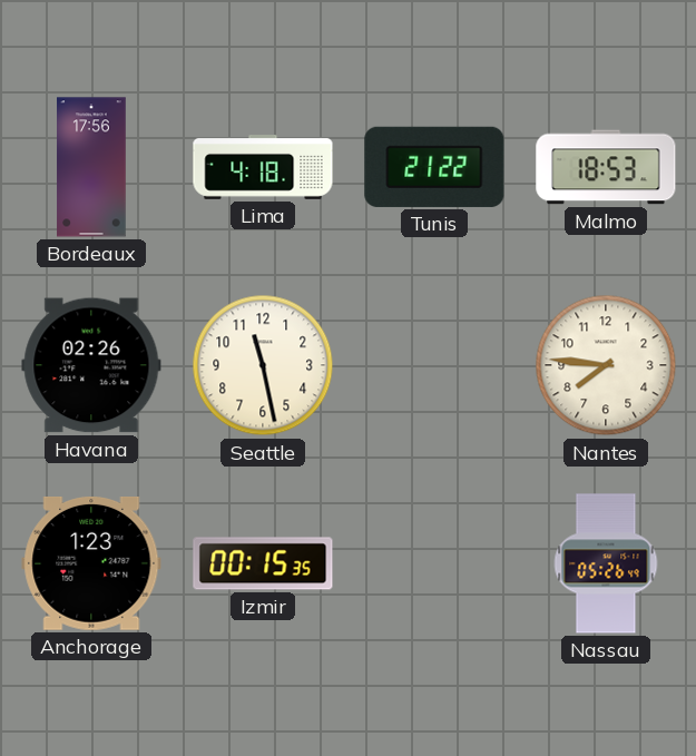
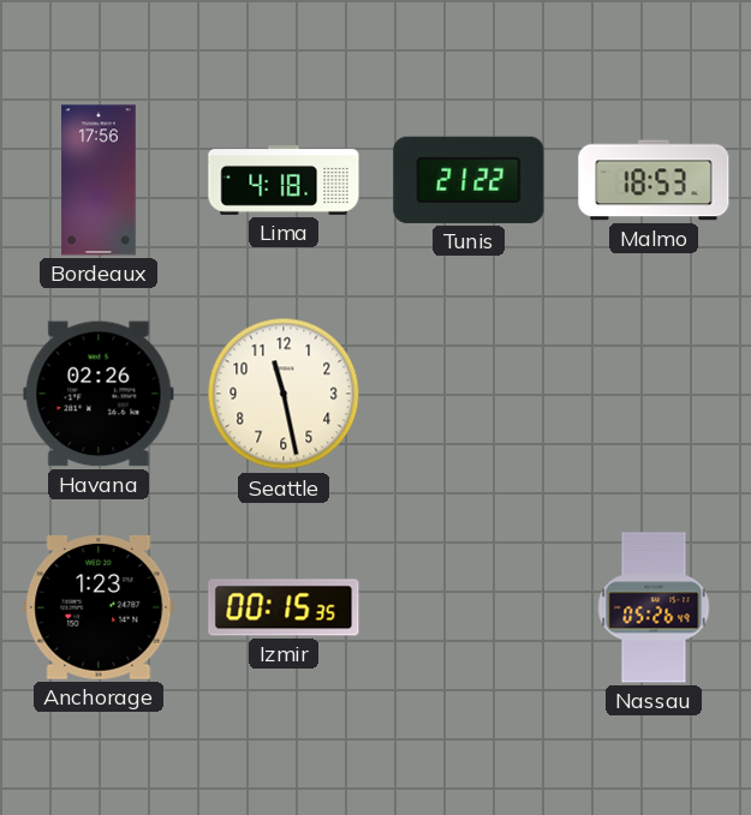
Nantes: 7:46 -> none
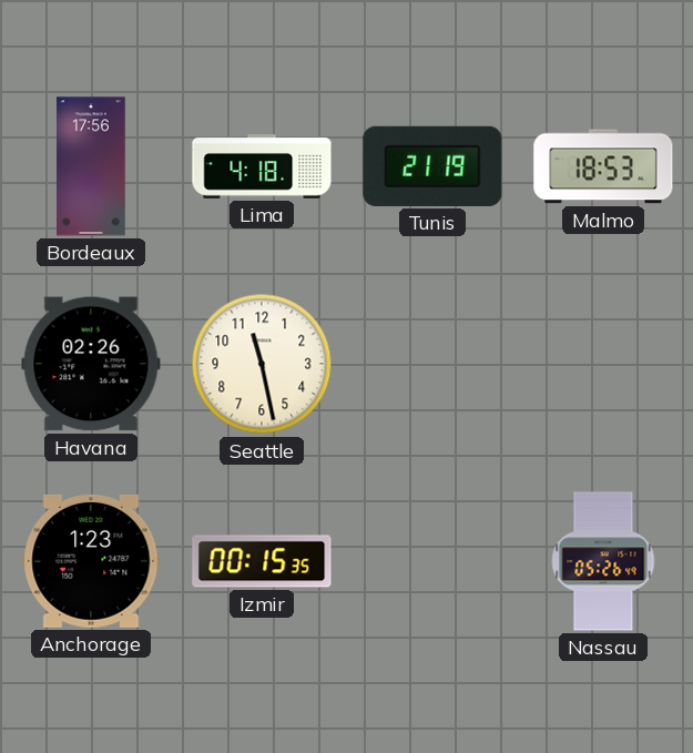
Tunis: 21:22 -> 21:19
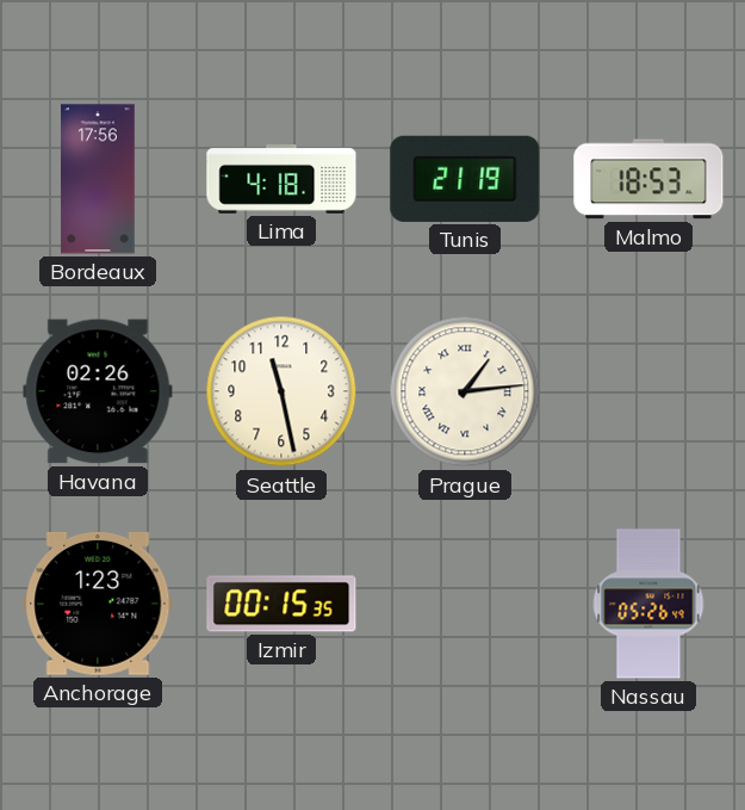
Prague: none -> 1:14
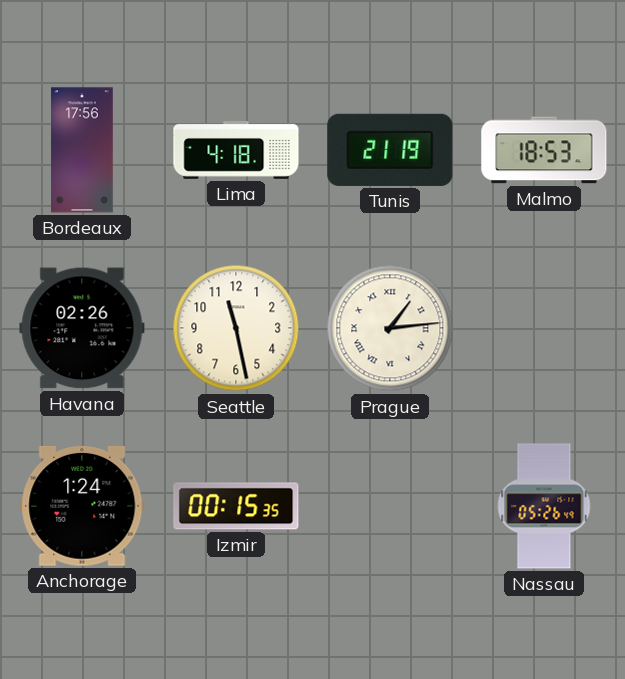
Anchorage: 1:23 -> 1:24
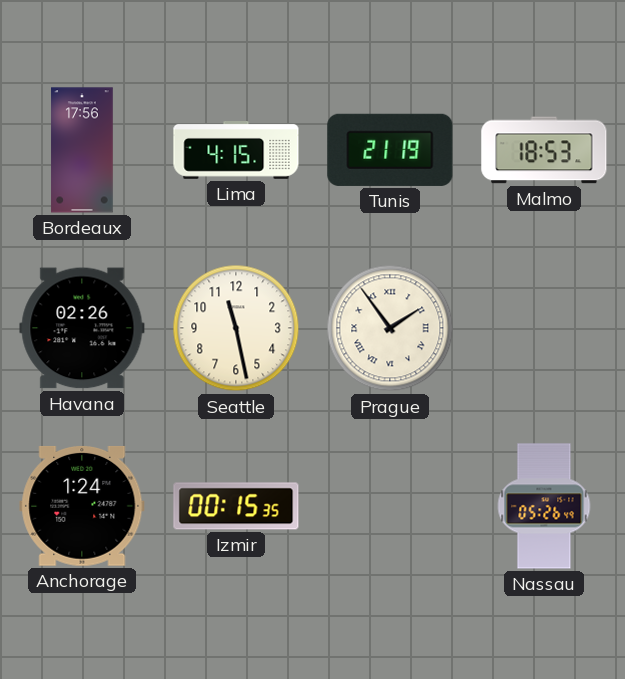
Lima: 4:18 -> 4:15
Prague: 1:14 -> 1:54
